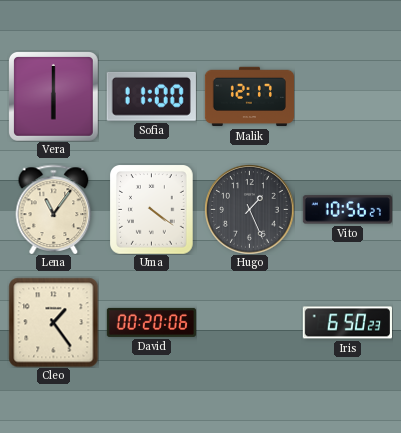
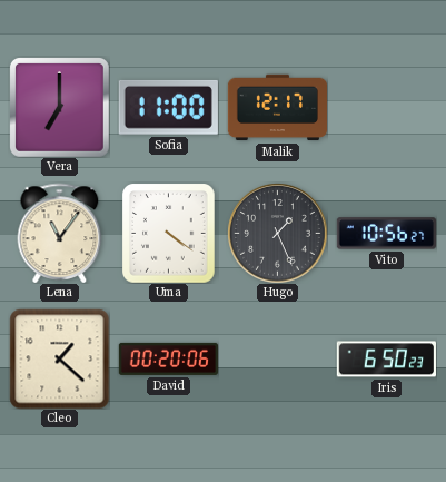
Vera: 6:00 -> 7:00
Cleo: 1:24 -> 1:22
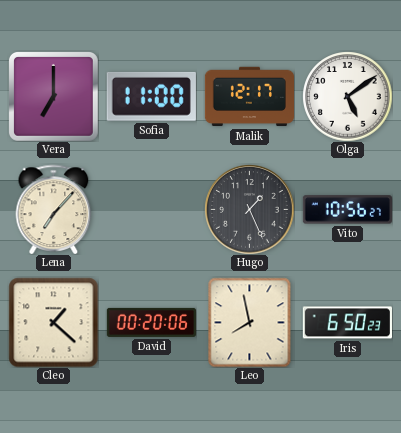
Olga: none -> 5:09
Lena: 11:06 -> 7:07
Uma: 4:21 -> none
Leo: none -> 7:58
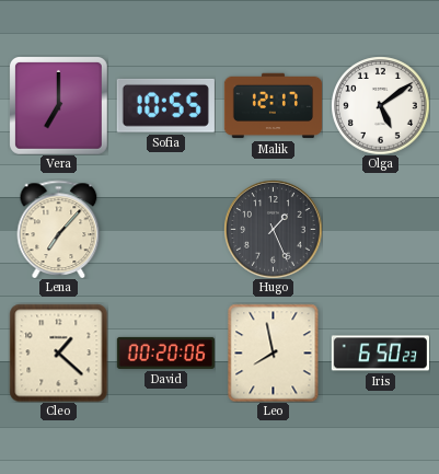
Sofia: 11:00 -> 10:55
Vito: 10:56 -> none
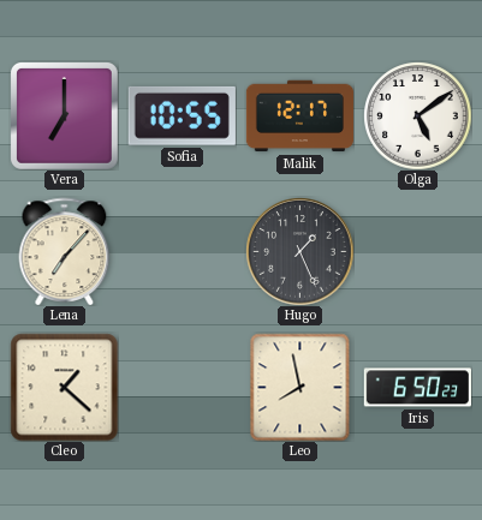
David: 00:20 -> none
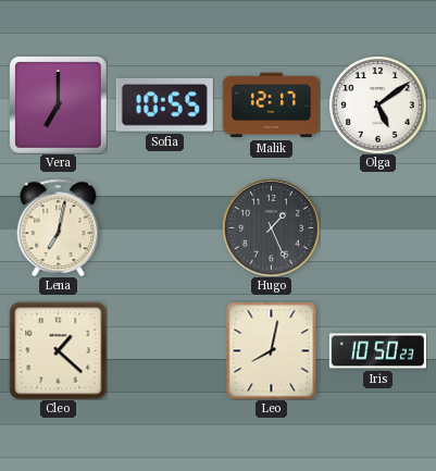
Lena: 7:07 -> 7:02
Leo: 7:58 -> 8:02
Iris: 6:50 -> 10:50
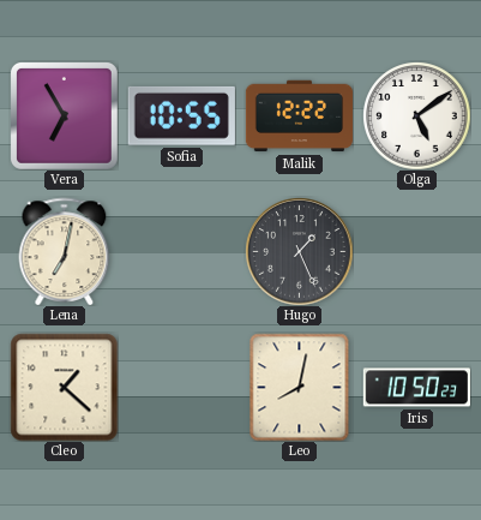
Vera: 7:00 -> 6:55
Malik: 12:17 -> 12:22
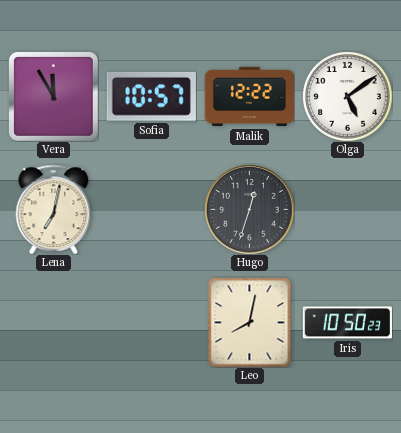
Vera: 6:55 -> 11:55
Sofia: 10:55 -> 10:57
Hugo: 1:26 -> 12:33
Cleo: 1:22 -> none
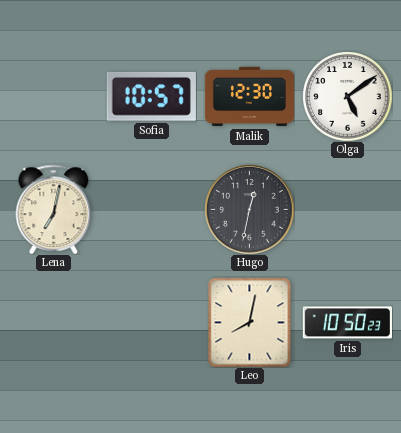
Vera: 11:55 -> none
Malik: 12:22 -> 12:30
Hugo: 12:33 -> 12:32
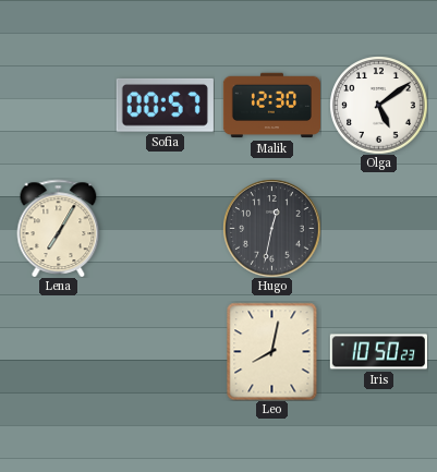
Sofia: 10:57 -> 00:57
Lena: 7:02 -> 7:05
